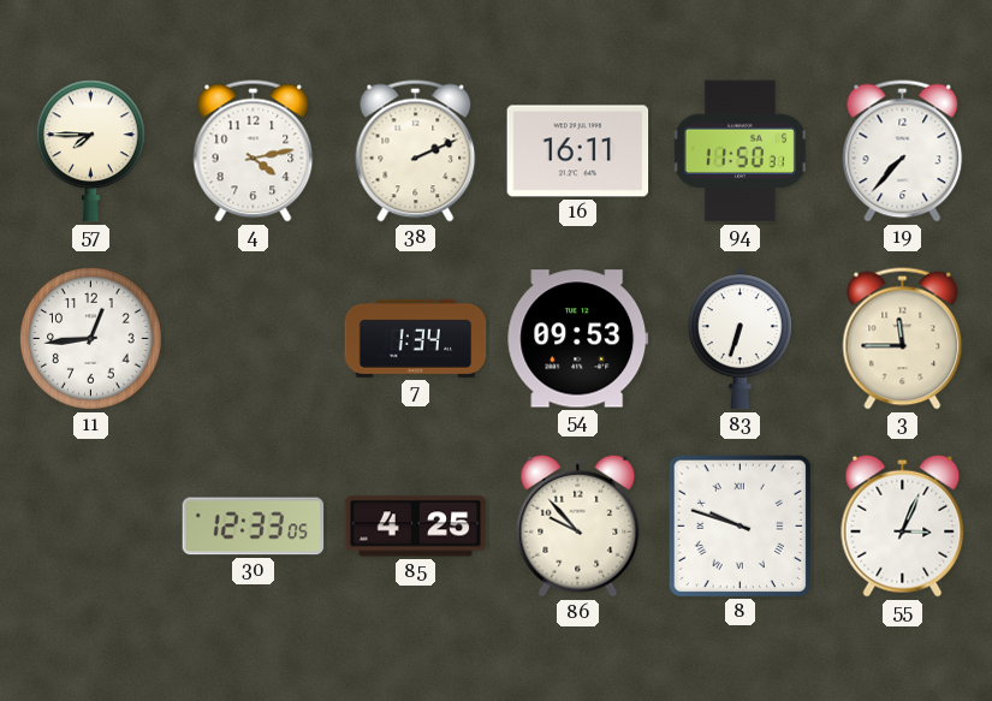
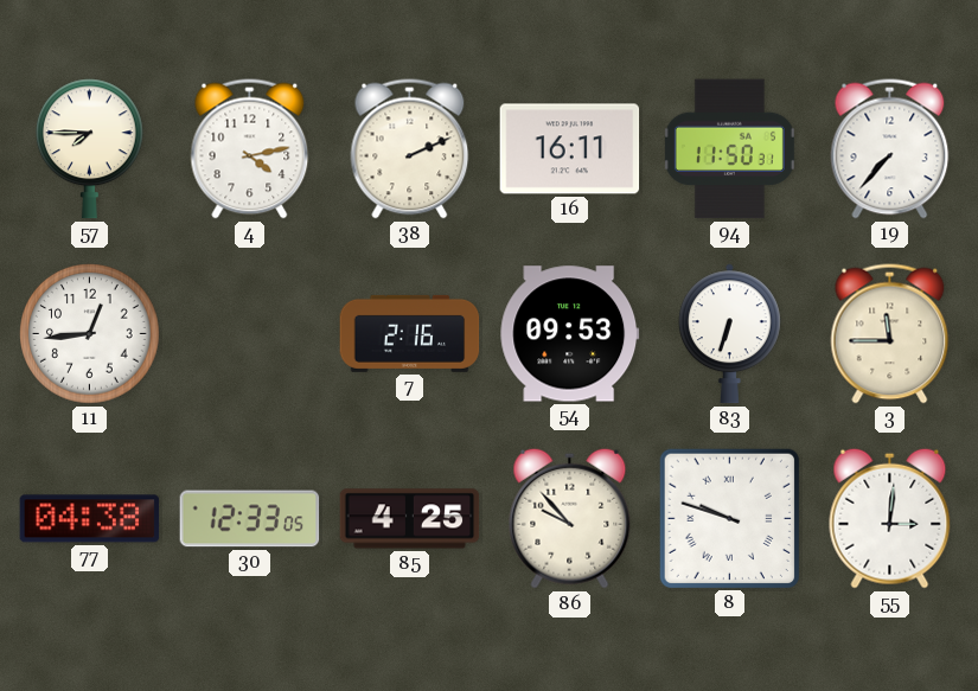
7: 1:34 -> 2:16
77: none -> 04:38
55: 3:04 -> 3:01
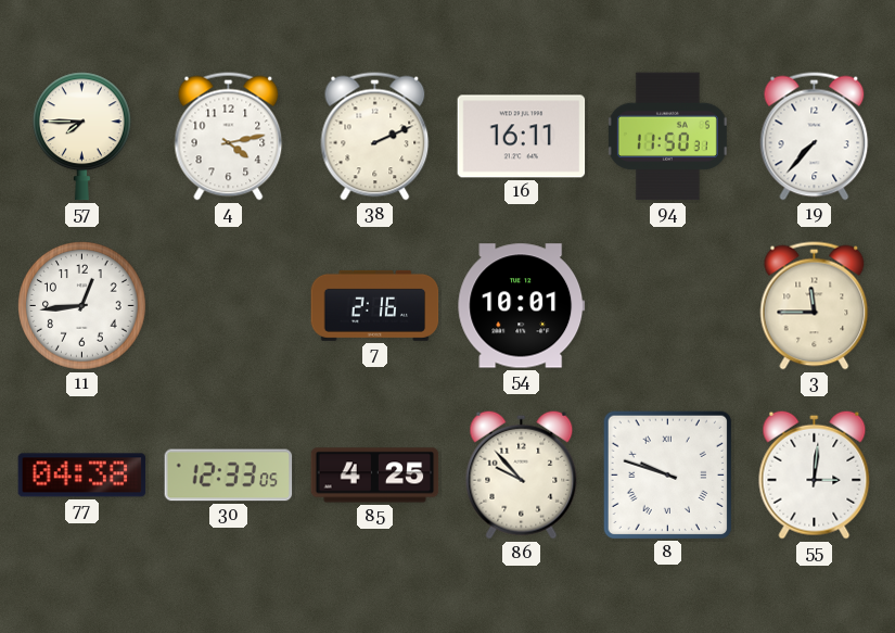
54: 09:53 -> 10:01
83: 6:33 -> none
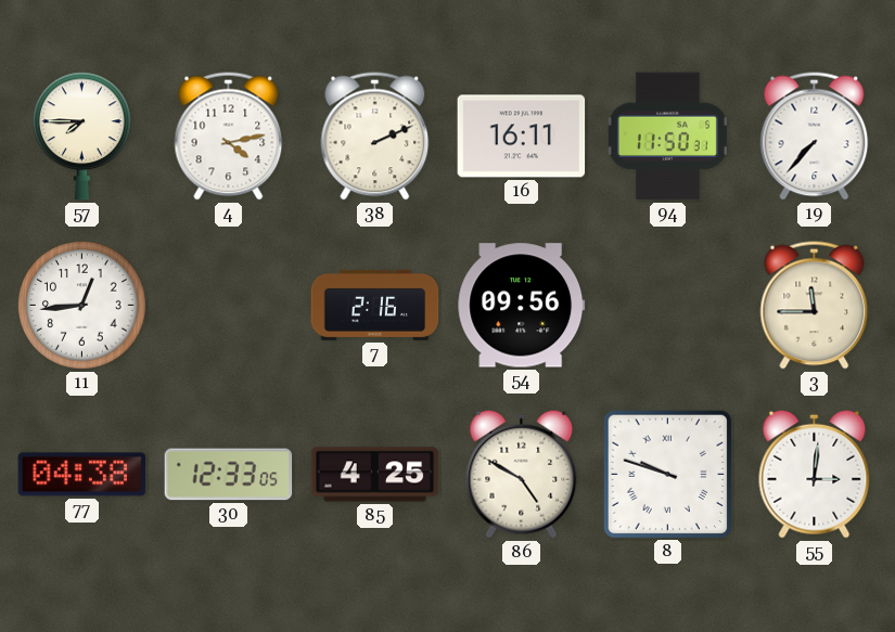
54: 10:01 -> 09:56
86: 9:53 -> 4:50
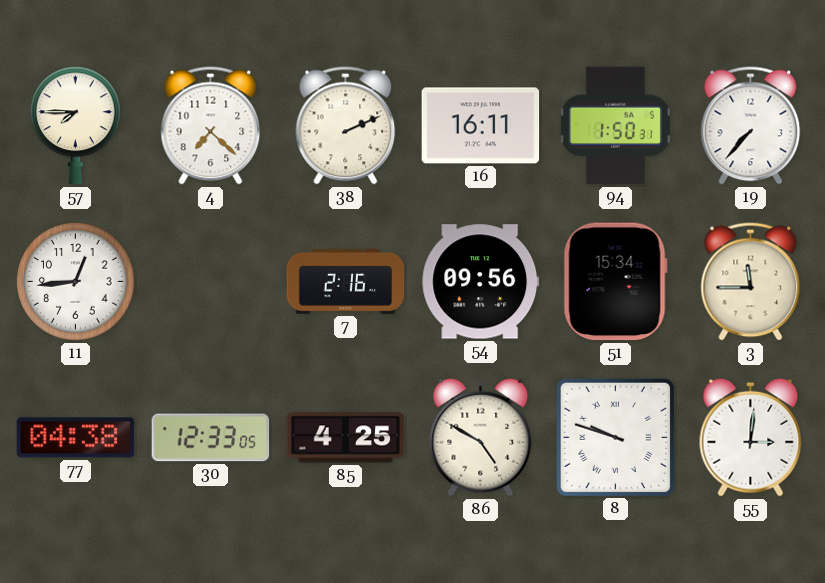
4: 4:13 -> 7:22
94: 11:50 -> 1:50
51: none -> 15:34
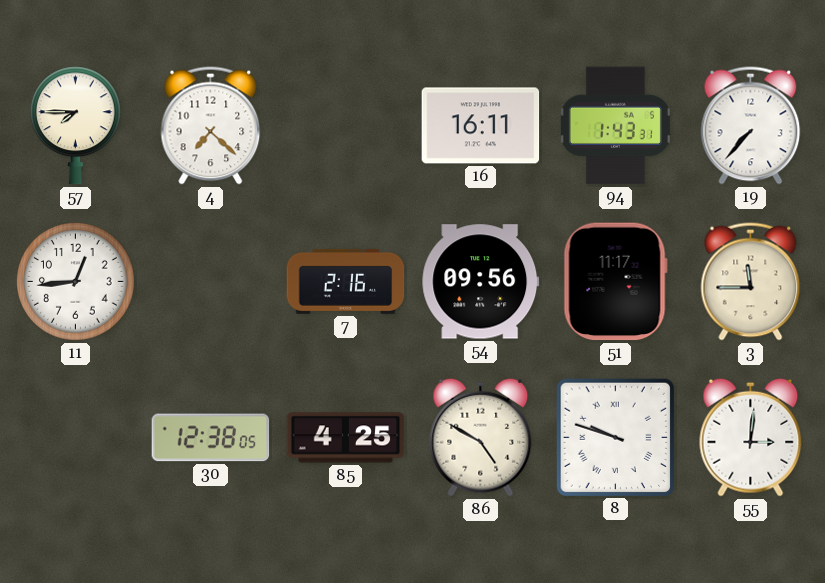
38: 2:11 -> none
94: 1:50 -> 1:43
51: 15:34 -> 11:17
77: 04:38 -> none
30: 12:33 -> 12:38
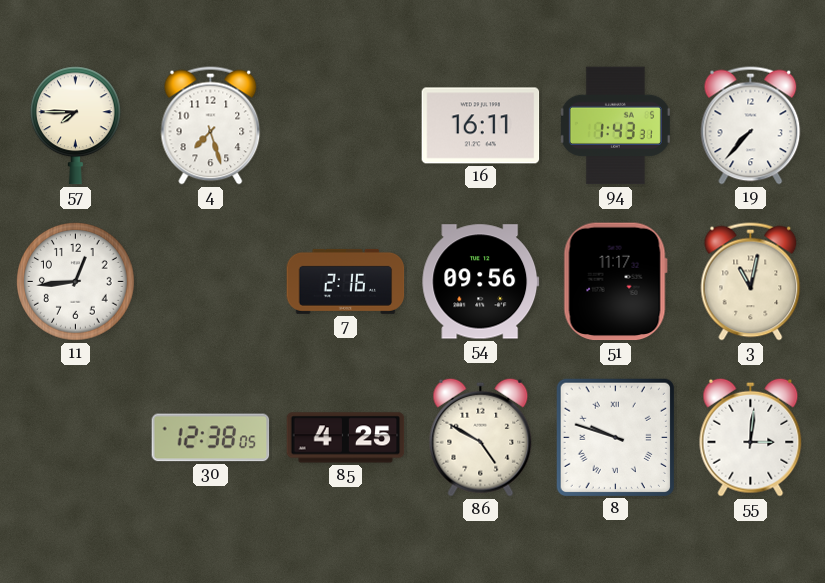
4: 7:22 -> 7:27
3: 11:45 -> 11:02
